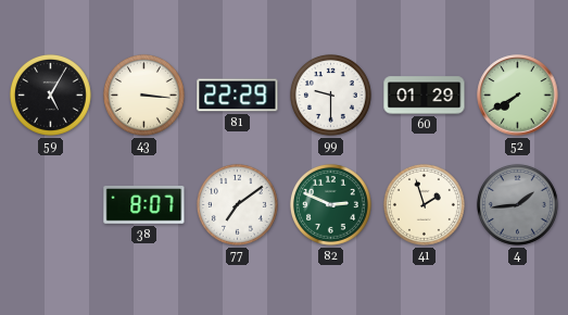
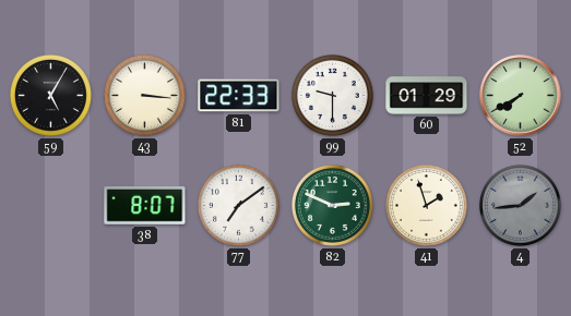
81: 22:29 -> 22:33
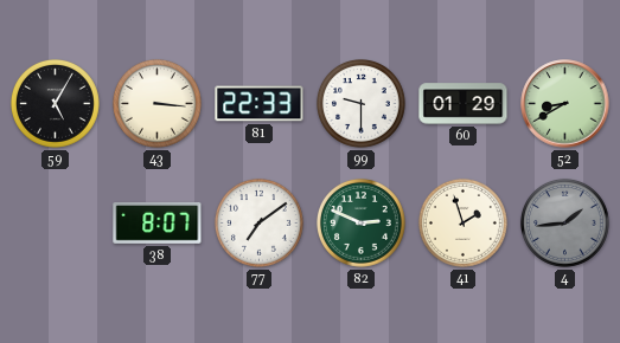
52: 7:40 -> 8:40
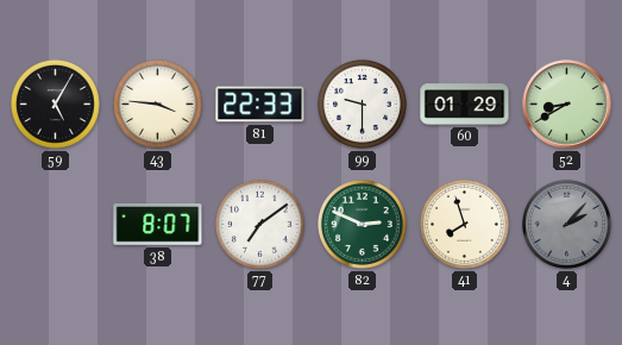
43: 3:16 -> 3:46
41: 1:57 -> 7:57
4: 1:44 -> 2:07
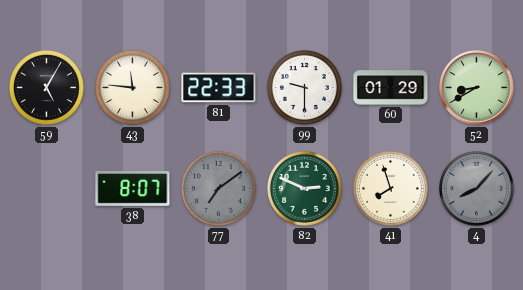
43: 3:46 -> 11:46
77 dial: white -> grey
4: 2:07 -> 8:07
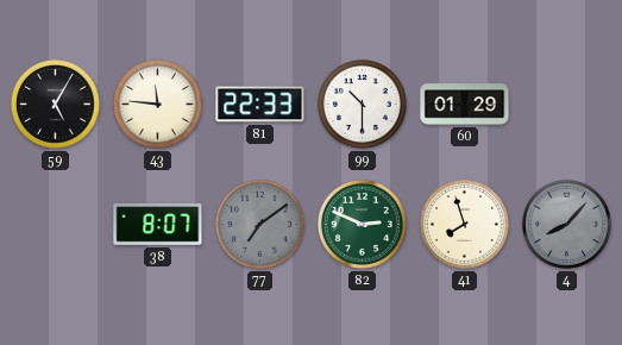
99: 9:30 -> 10:30
52: 8:40 -> none
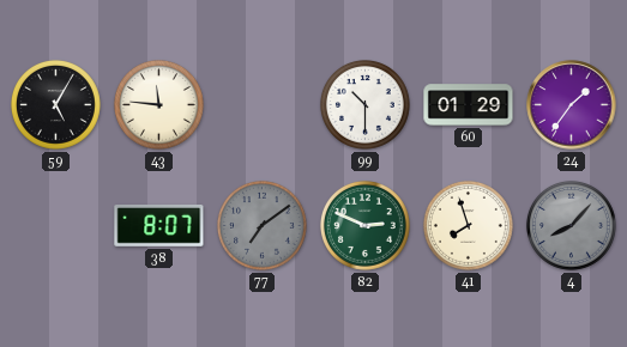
81: 22:33 -> none
24: none -> 1:36
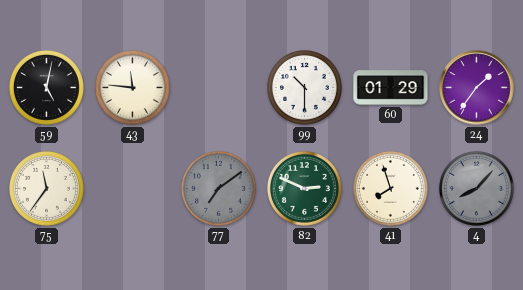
59: 5:05 -> 5:02
75: none -> 11:36
38: 8:07 -> none
